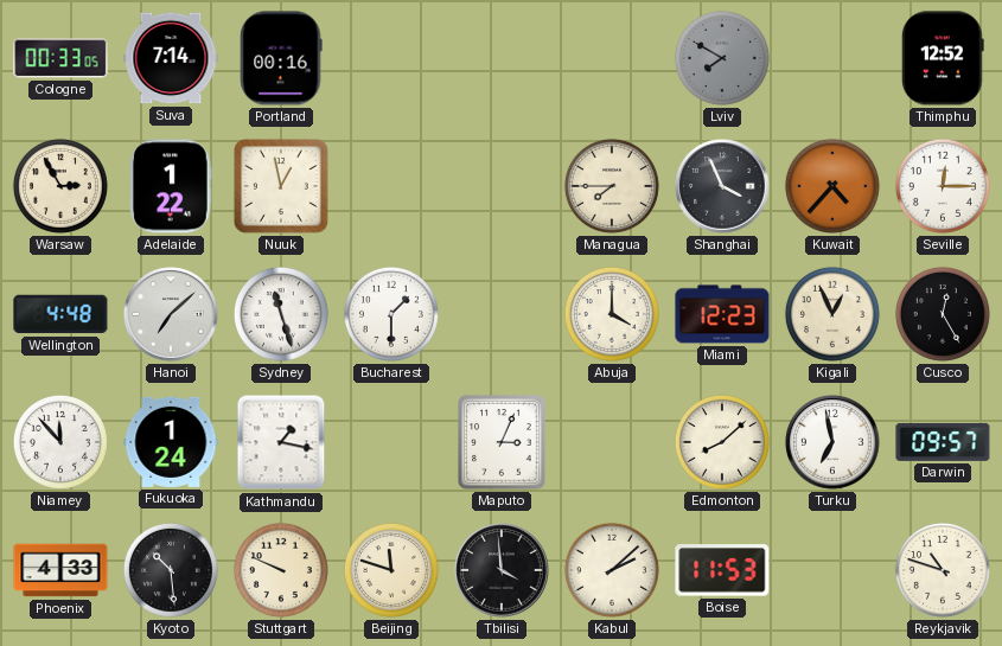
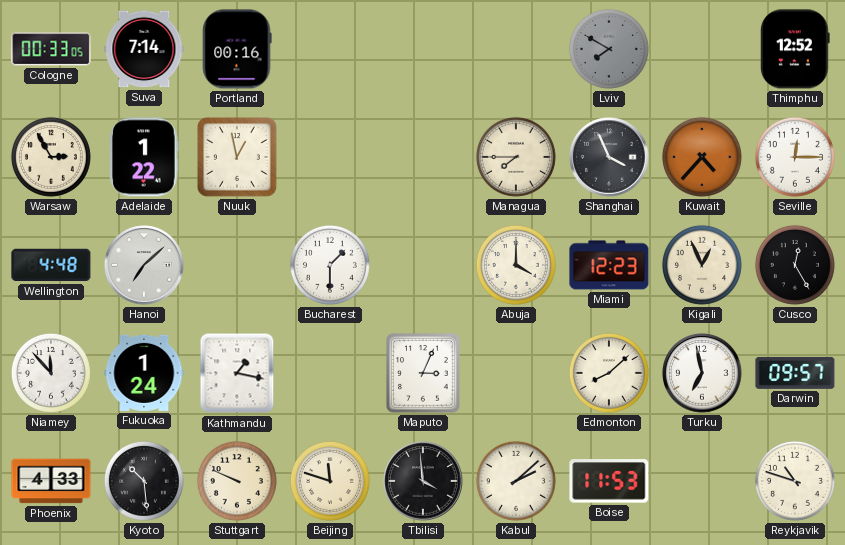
Sydney: 11:27 -> none
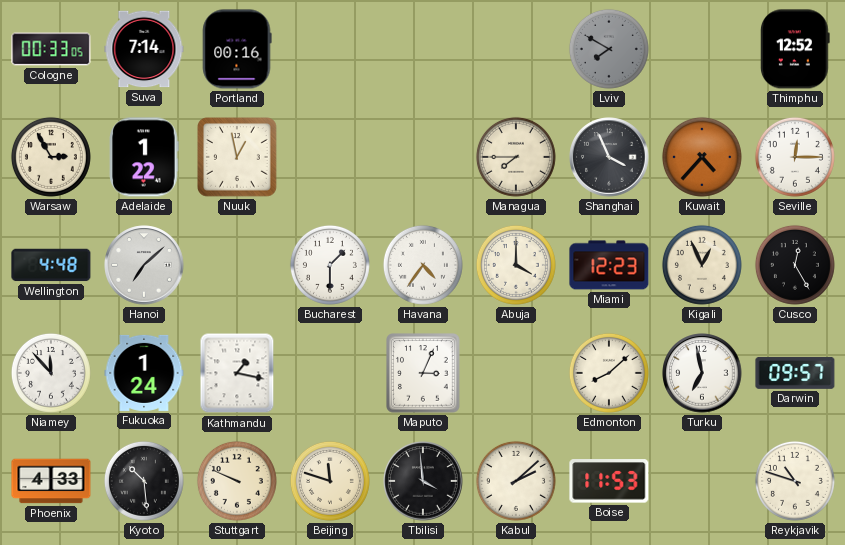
Havana: none -> 4:36
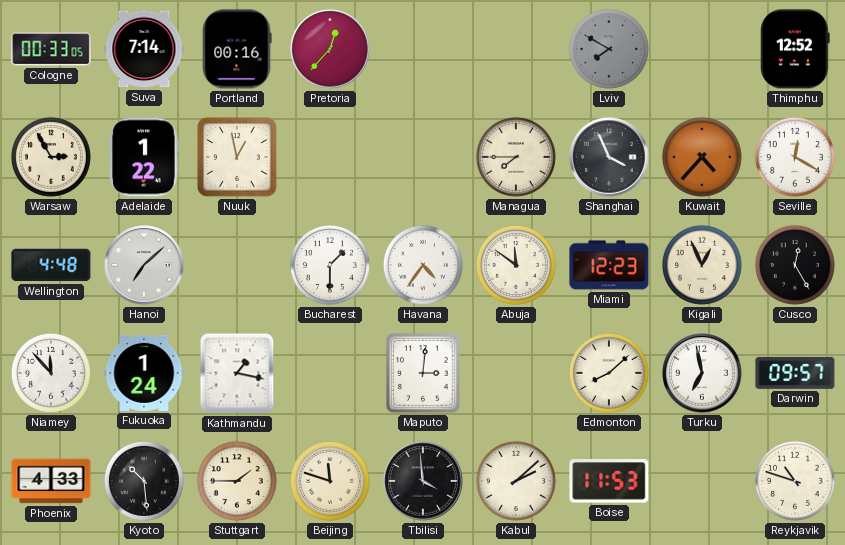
Pretoria: none -> 12:37
Seville: 12:15 -> 12:20
Abuja: 4:00 -> 11:51
Maputo: 3:04 -> 3:01
Stuttgart: 9:49 -> 1:45
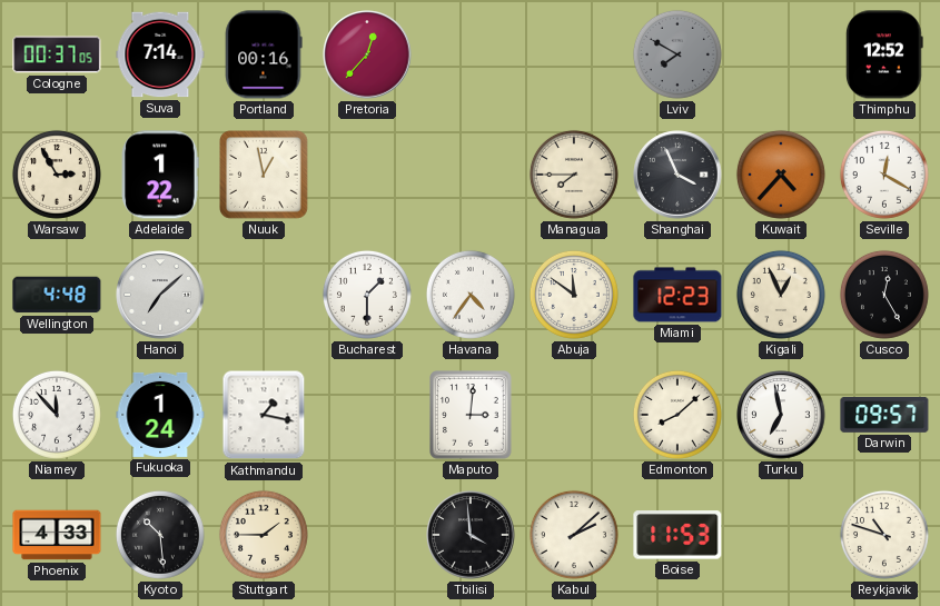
Cologne: 00:33 -> 00:37
Beijing: 11:48 -> none
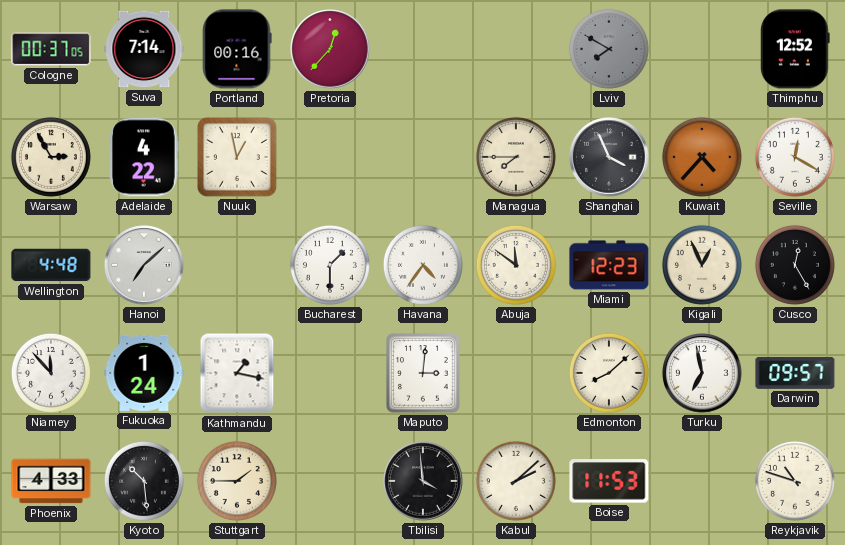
Adelaide: 1:22 -> 4:22
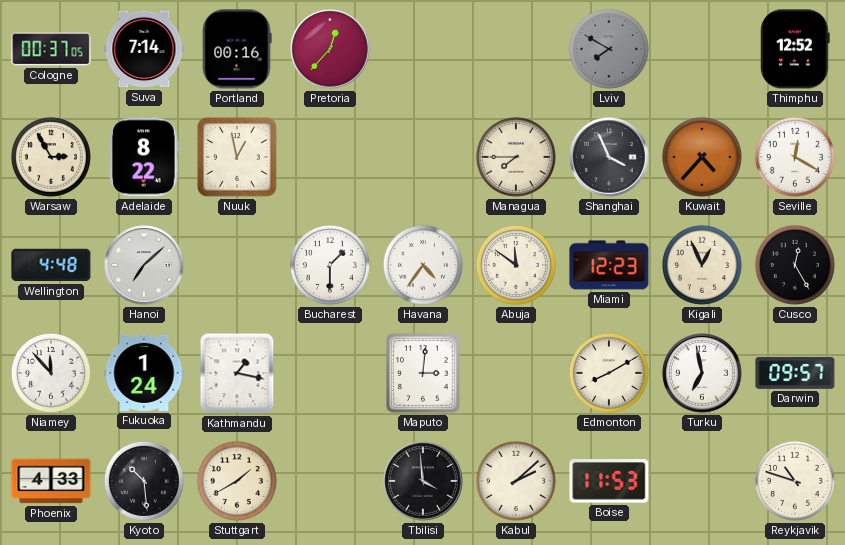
Adelaide: 4:22 -> 8:22
Edmonton: 8:08 -> 8:10
Stuttgart: 1:45 -> 1:40
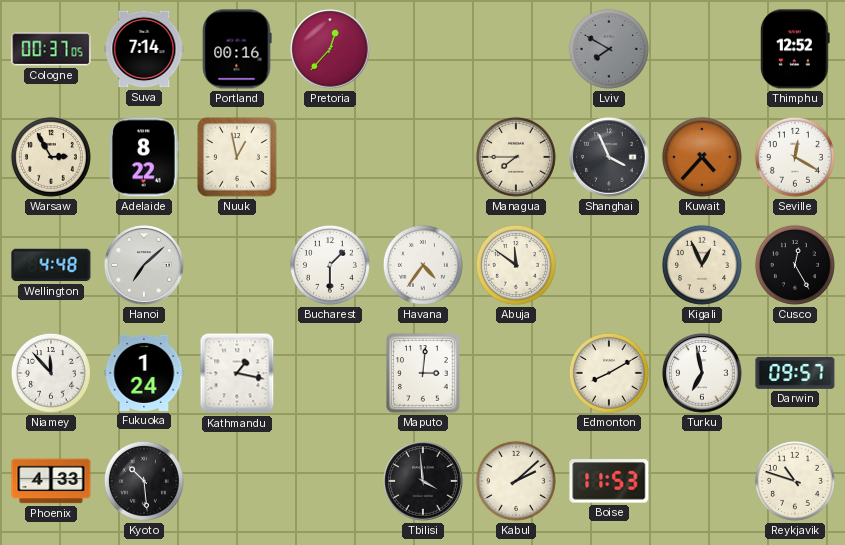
Miami: 12:23 -> none
Stuttgart: 1:40 -> none
